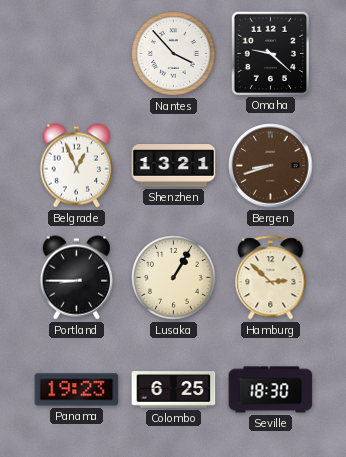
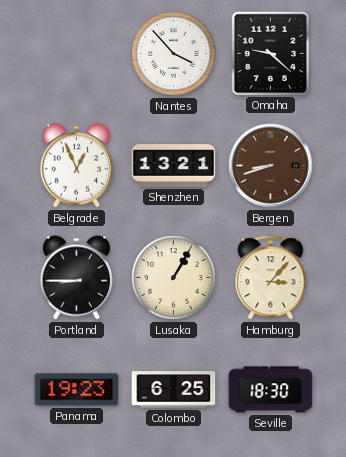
Hamburg: 2:52 -> 3:07
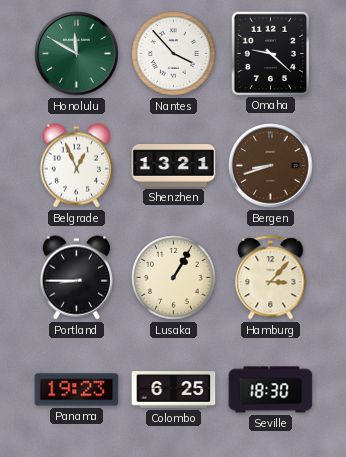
Honolulu: none -> 11:50
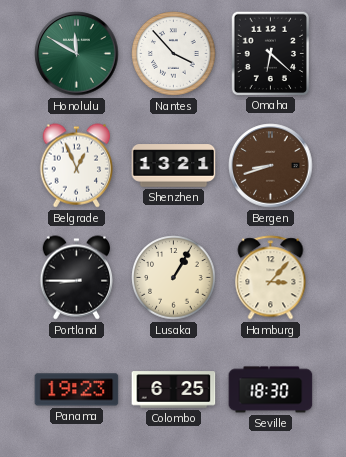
Omaha: 9:22 -> 6:22
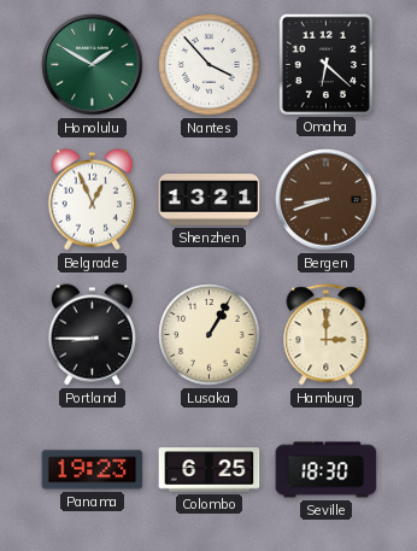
Honolulu: 11:50 -> 1:50
Hamburg: 3:07 -> 3:00
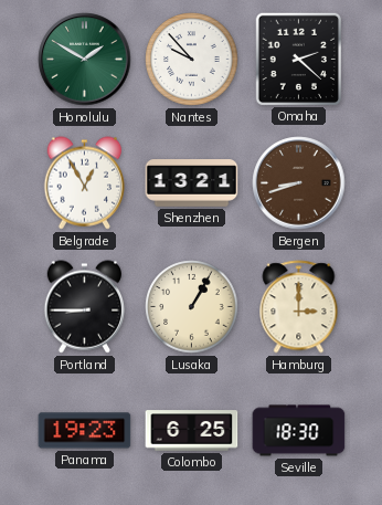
Nantes: 3:53 -> 9:53
Omaha: 6:22 -> 2:22
Belgrade: 12:56 -> 12:55
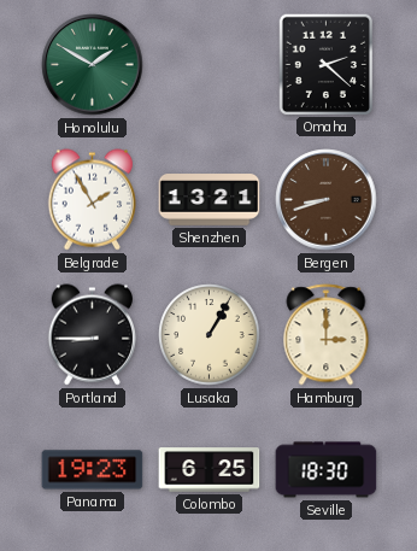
Nantes: 9:53 -> none
Belgrade: 12:55 -> 1:55
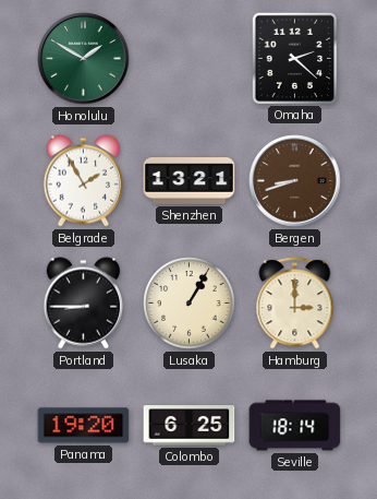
Panama: 19:23 -> 19:20
Seville: 18:30 -> 18:14
